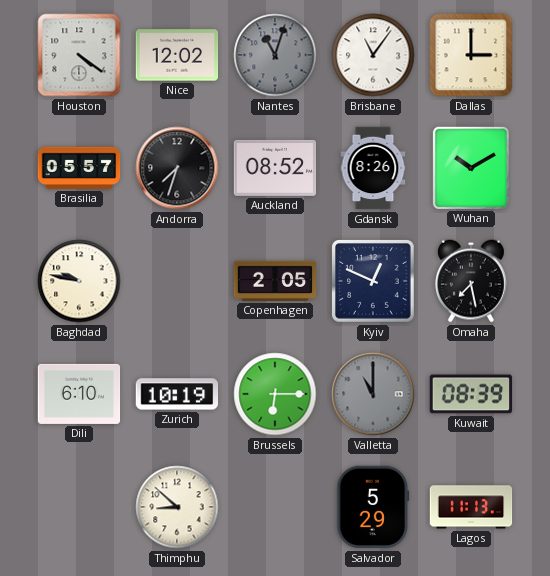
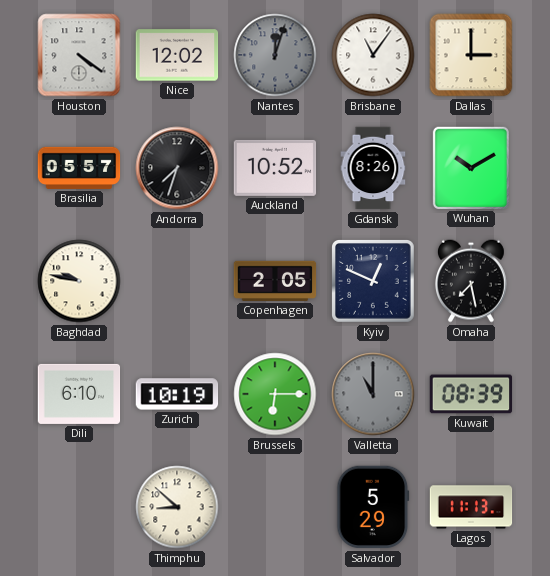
Nantes: 11:03 -> 12:03
Auckland: 08:52 -> 10:52
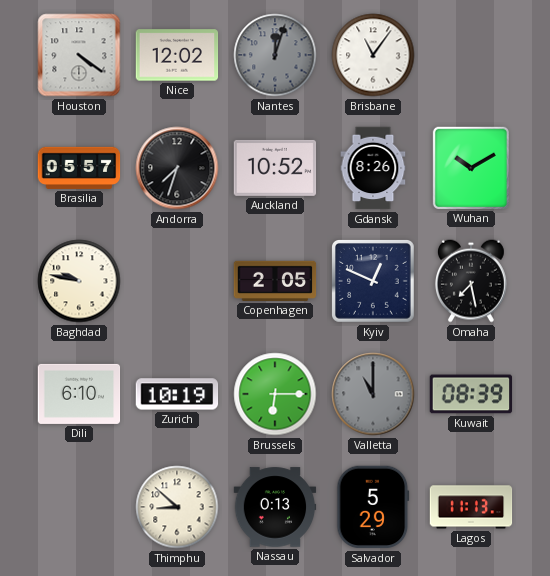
Dallas: 3:00 -> none
Nassau: none -> 0:13
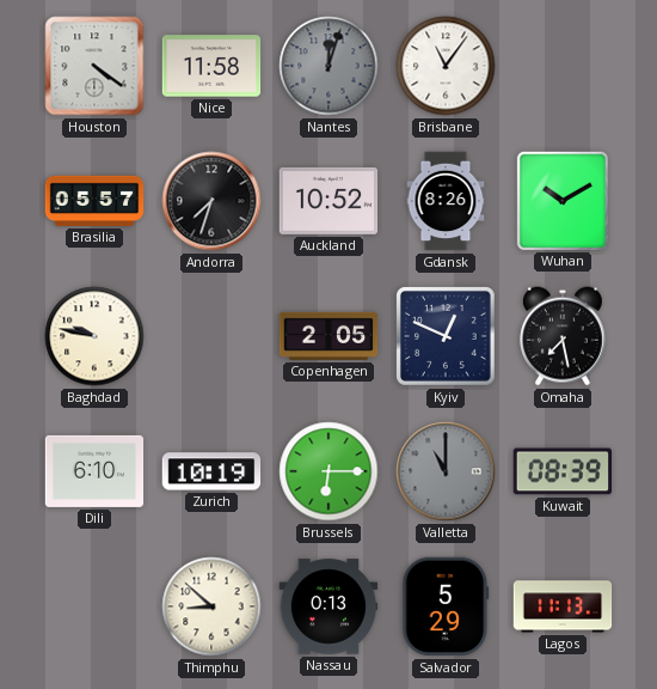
Nice: 12:02 -> 11:58
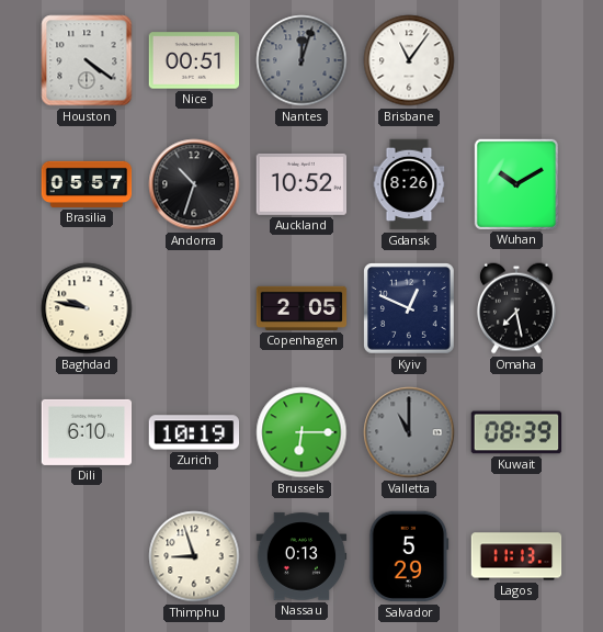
Nice: 11:58 -> 00:51
Andorra: 7:33 -> 10:33
Thimphu: 8:52 -> 8:57
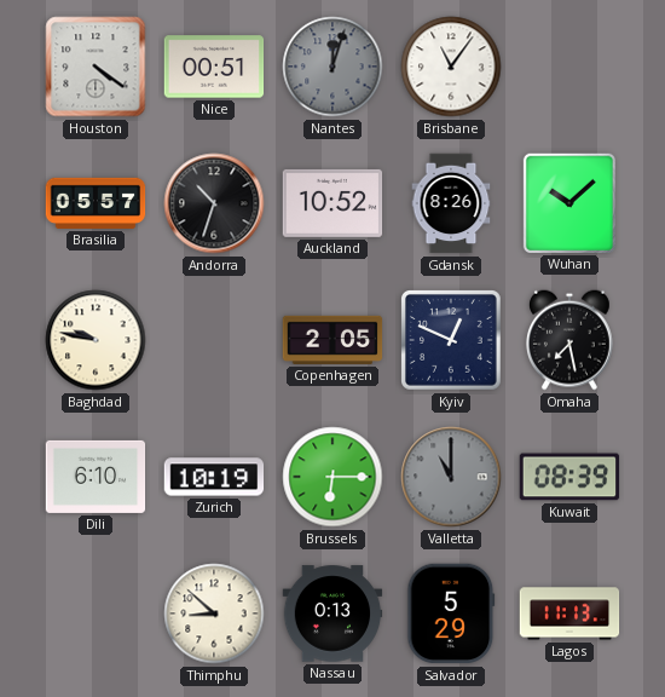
Wuhan: 10:10 -> 10:08
Thimphu: 8:57 -> 8:52
